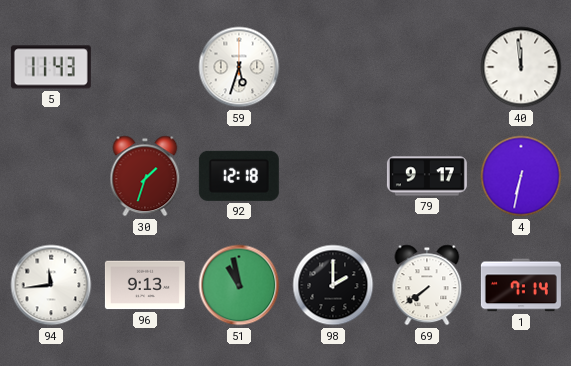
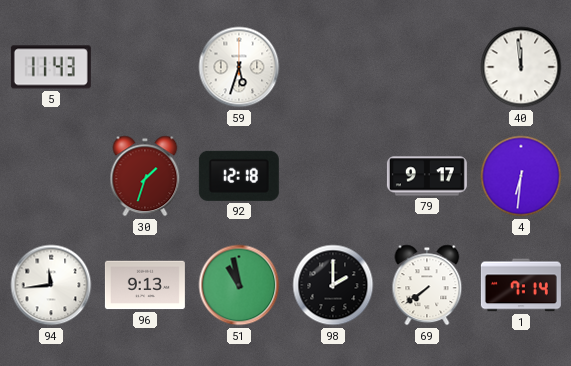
4: 6:32 -> 6:31
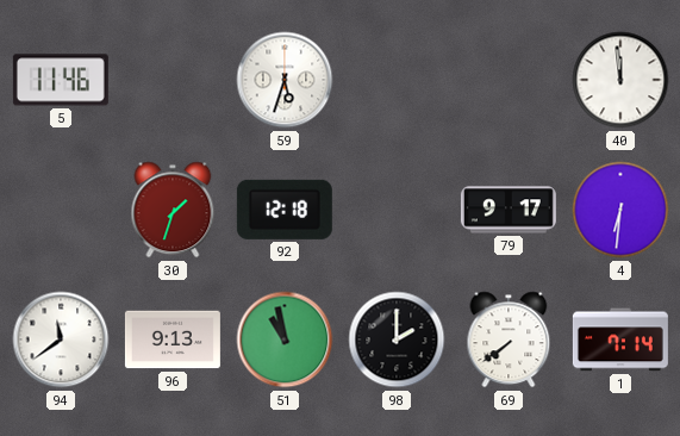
5: 11:43 -> 11:46
94: 11:44 -> 11:39
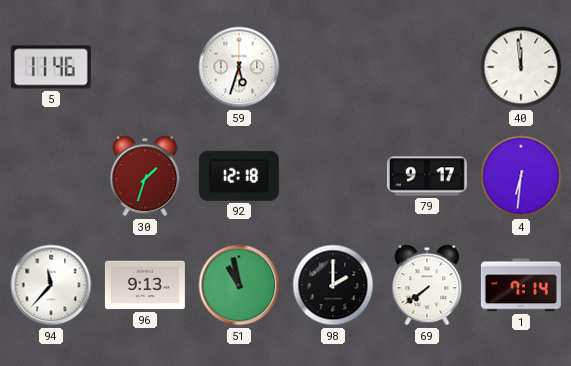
94: 11:39 -> 11:37
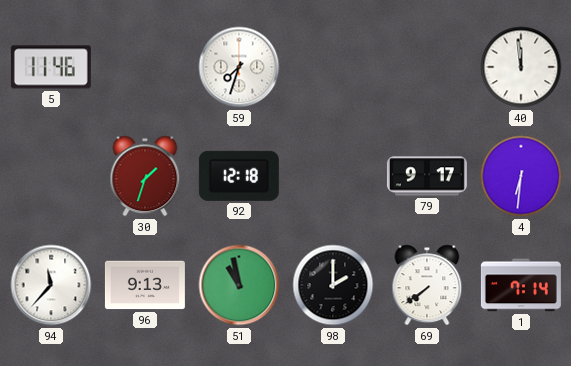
59: 5:33 -> 7:33
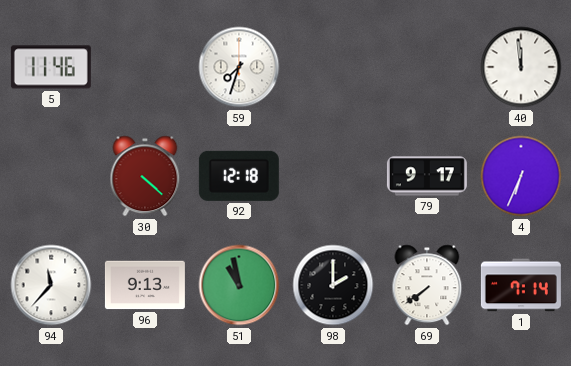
30: 1:33 -> 4:22
4: 6:31 -> 6:34
